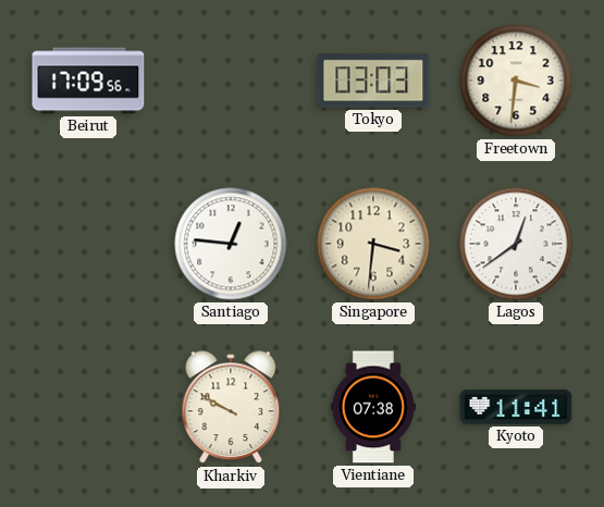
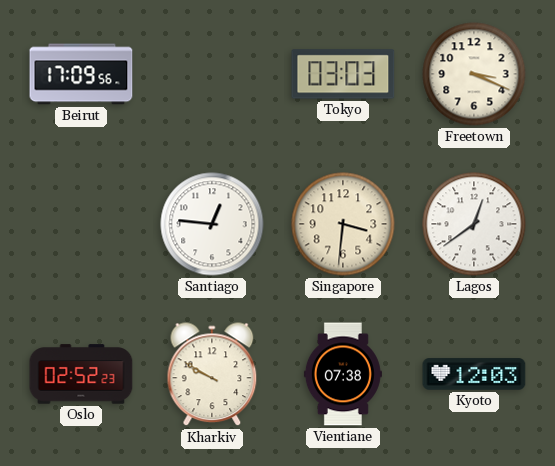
Freetown: 3:31 -> 3:19
Oslo: none -> 02:52
Kyoto: 11:41 -> 12:03
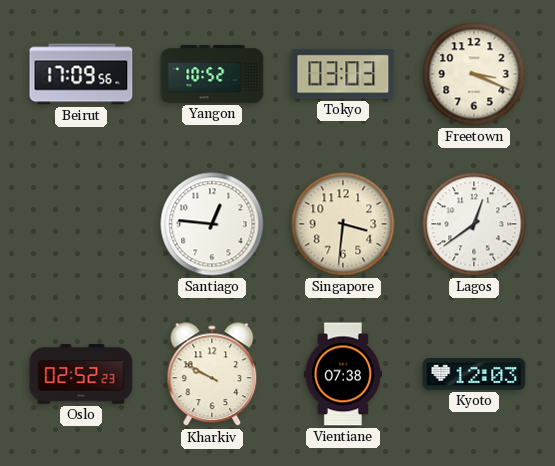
Yangon: none -> 10:52
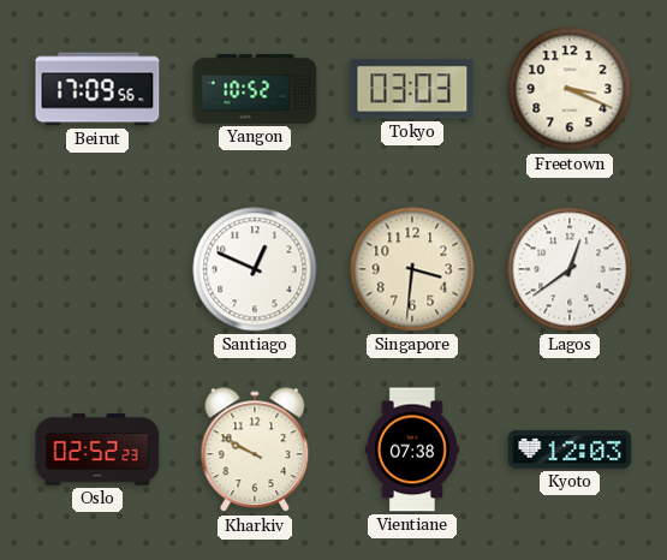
Santiago: 12:46 -> 12:49
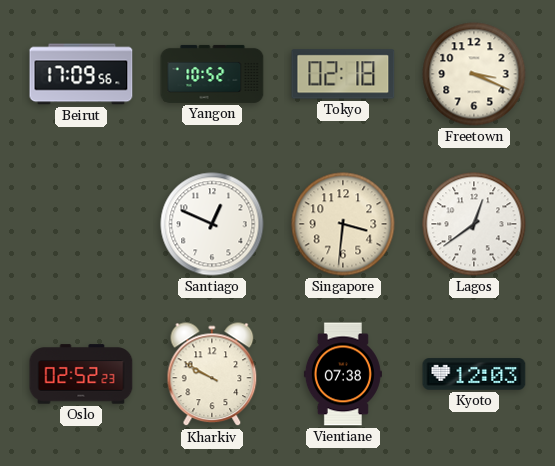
Tokyo: 03:03 -> 02:18
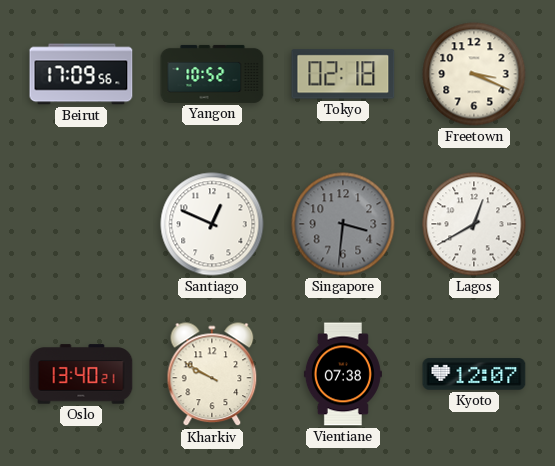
Singapore dial: cream -> grey
Lagos: 12:39 -> 12:40
Oslo: 02:52 -> 13:40
Kyoto: 12:03 -> 12:07
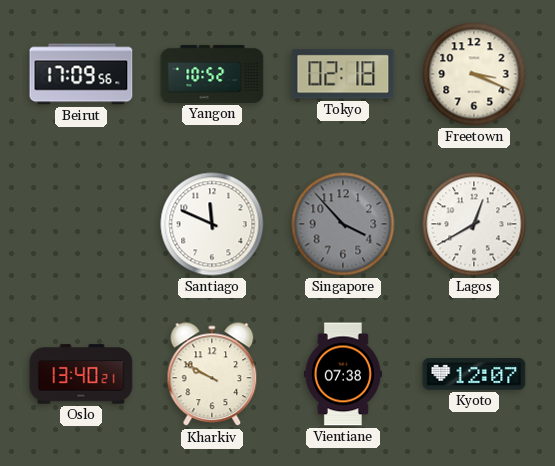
Santiago: 12:49 -> 11:49
Singapore: 3:31 -> 3:53
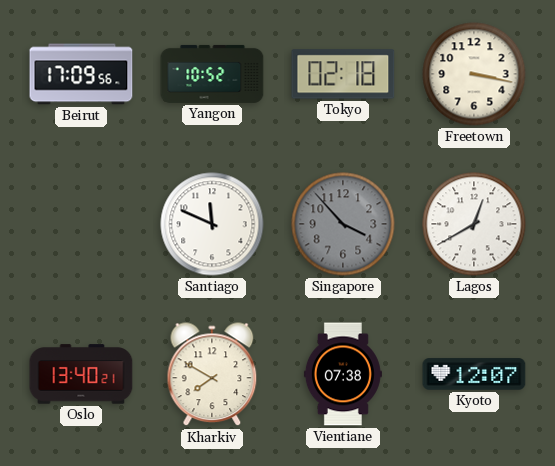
Freetown: 3:19 -> 3:17
Kharkiv: 9:50 -> 7:50
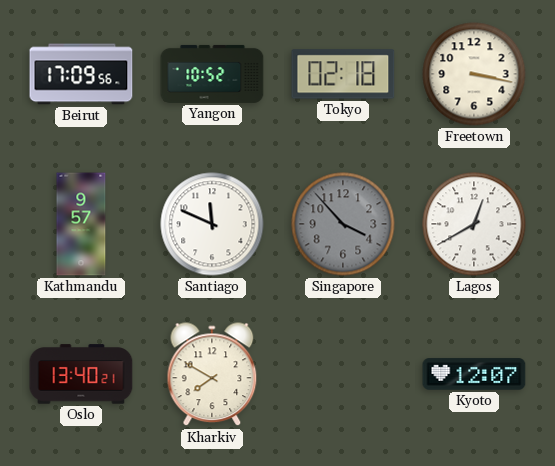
Kathmandu: none -> 9:57
Vientiane: 07:38 -> none
